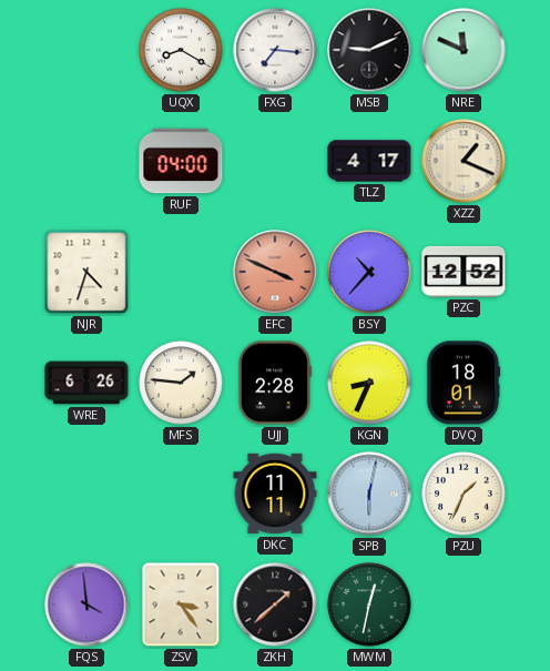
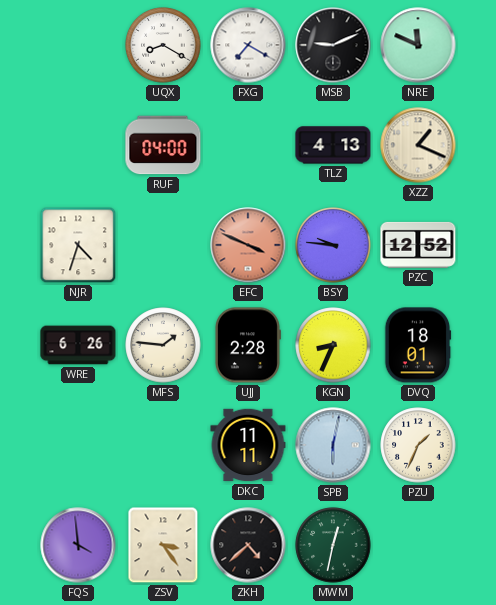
FXG: 7:16 -> 7:20
TLZ: 4:17 -> 4:13
BSY: 10:37 -> 9:46
ZKH: 1:38 -> 4:38
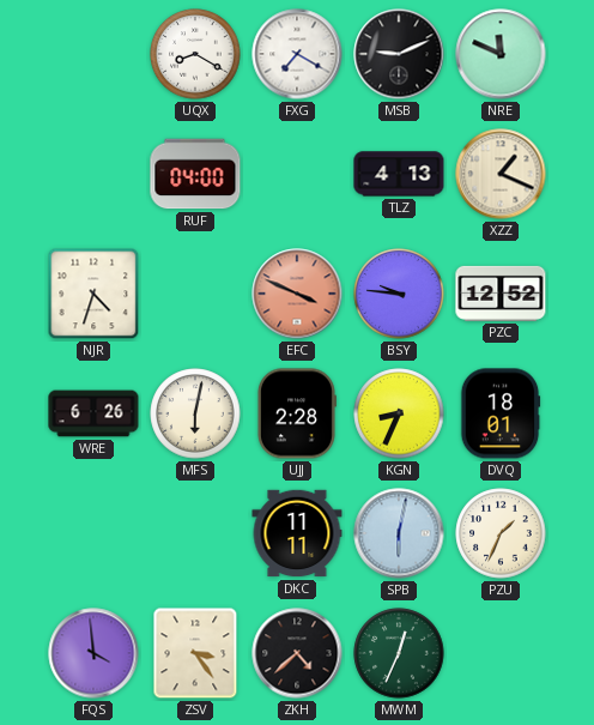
MFS: 1:46 -> 6:02
MWM: 12:32 -> 12:34
